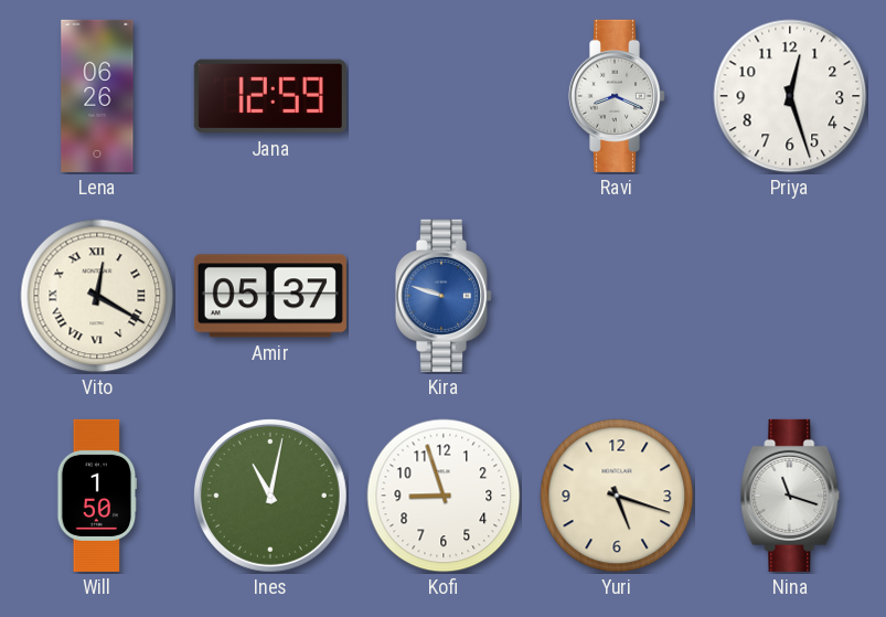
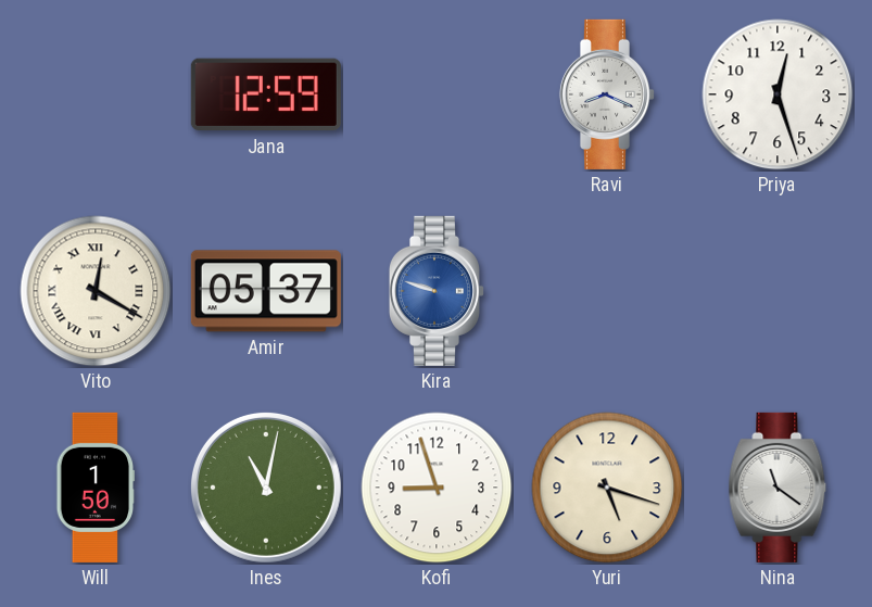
Lena: 06:26 -> none
Nina: 11:18 -> 11:21
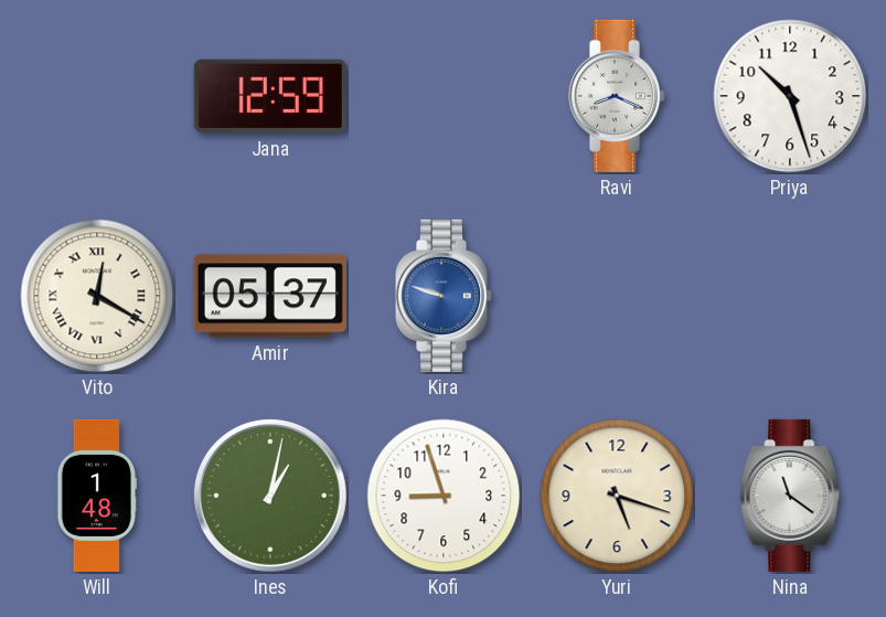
Priya: 12:27 -> 10:27
Will: 1:50 -> 1:48
Ines: 11:02 -> 1:02
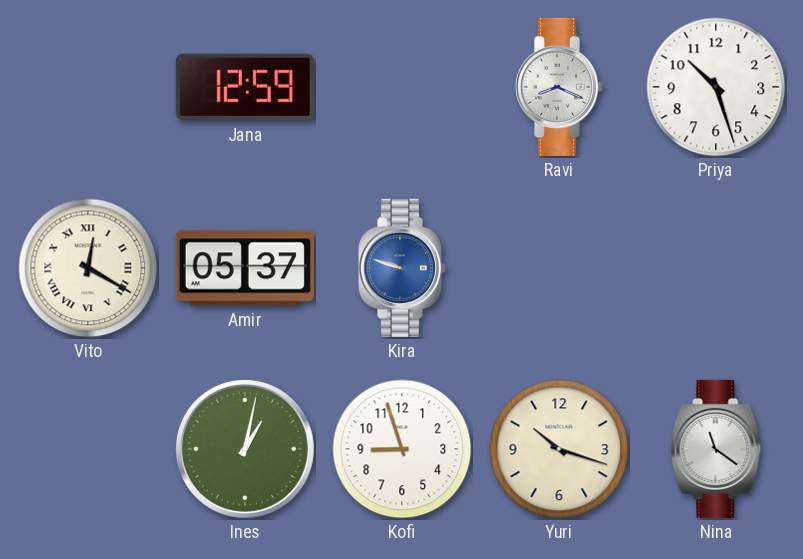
Will: 1:48 -> none
Yuri: 5:18 -> 10:18
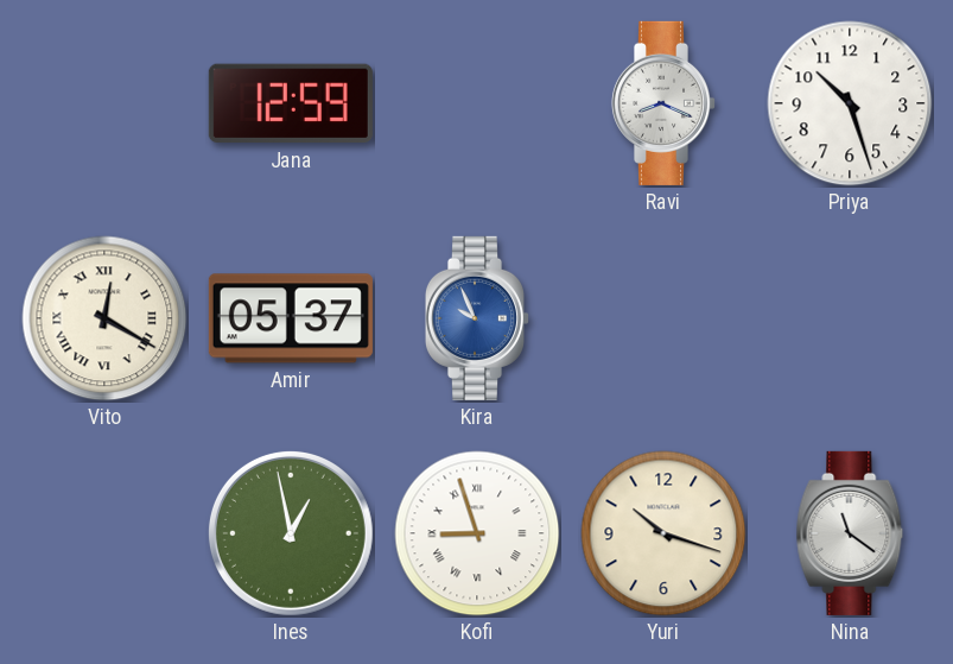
Kira: 9:48 -> 9:56
Ines: 1:02 -> 12:58
Kofi numerals: Arabic -> Roman
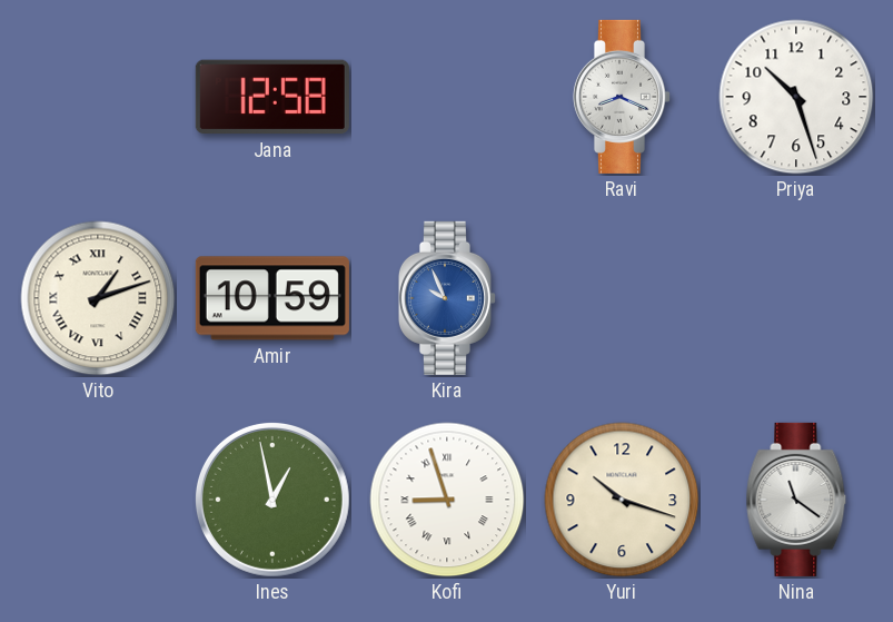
Jana: 12:59 -> 12:58
Vito: 12:20 -> 1:12
Amir: 05:37 -> 10:59
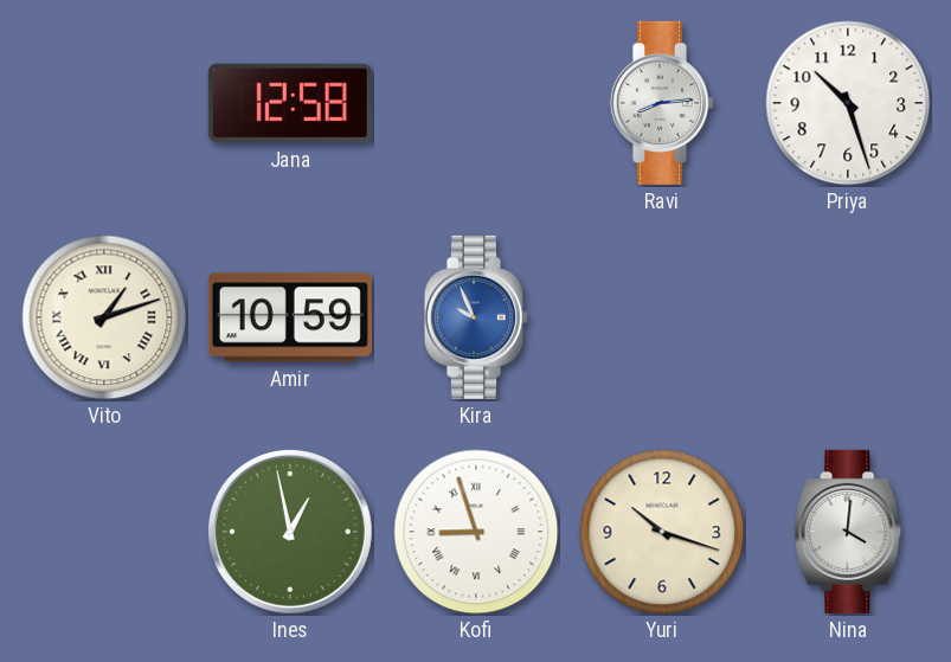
Ravi: 8:19 -> 8:14
Nina: 11:21 -> 4:01
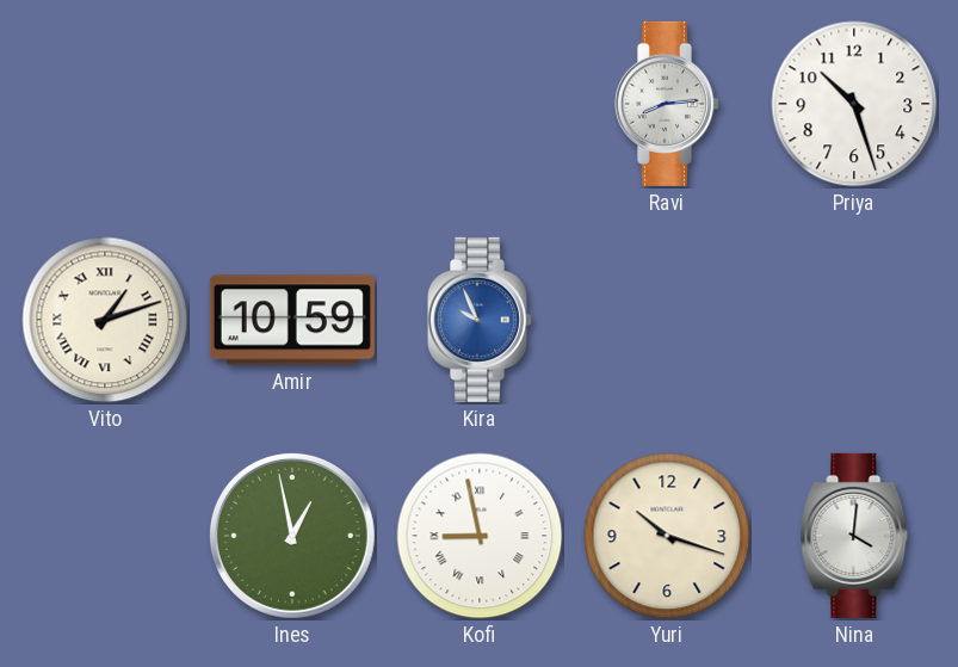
Jana: 12:58 -> none
Kofi: 8:57 -> 8:58
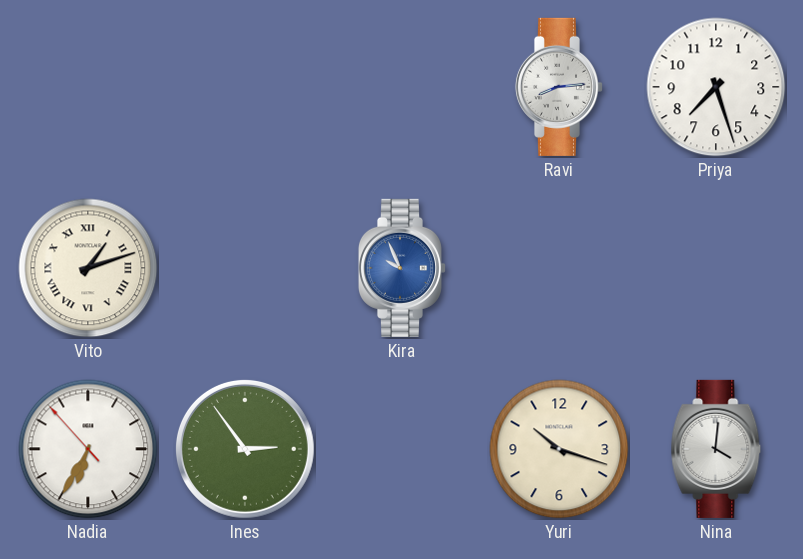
Priya: 10:27 -> 7:27
Amir: 10:59 -> none
Nadia: none -> 6:34
Ines: 12:58 -> 2:54
Kofi: 8:58 -> none
